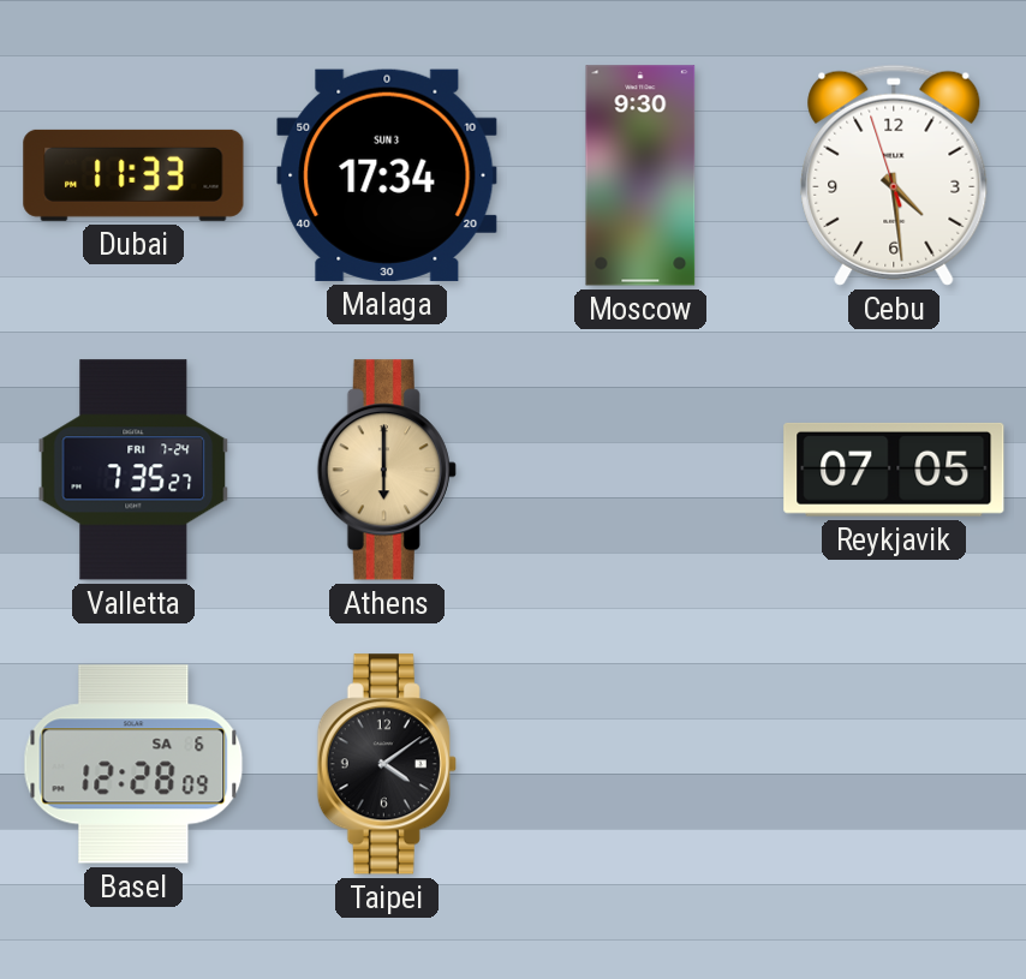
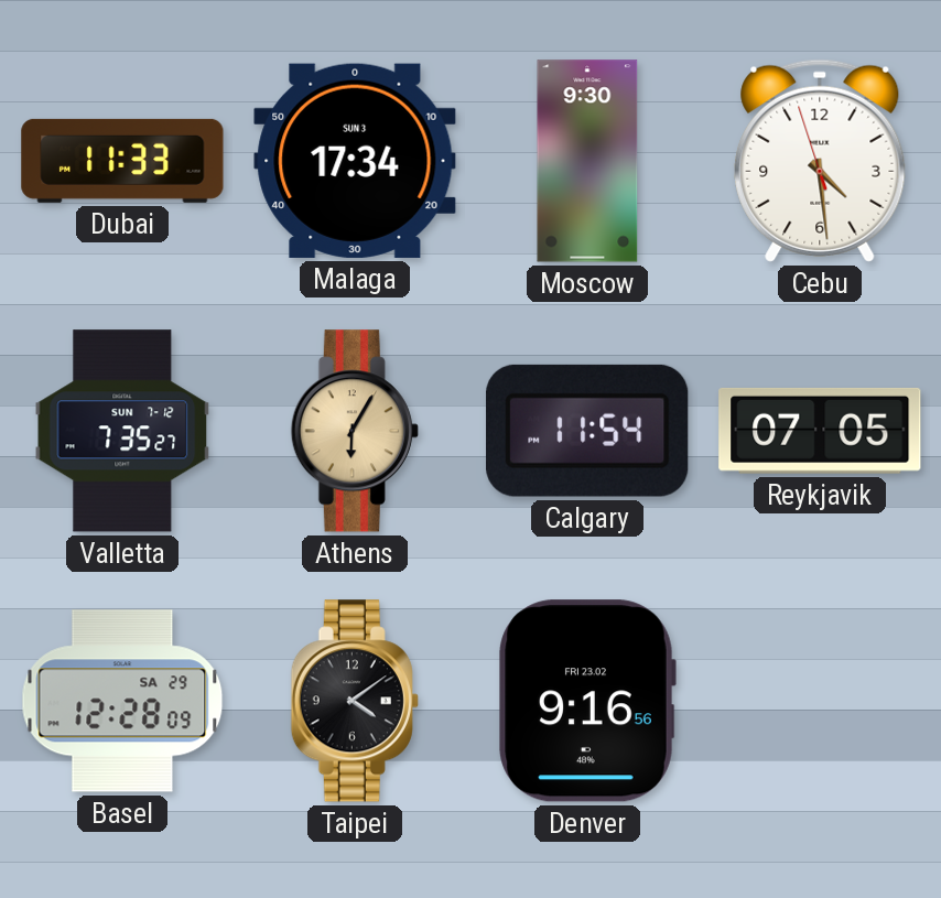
Valletta date: FRI 7-24 -> SUN 7-12
Athens: 6:00 -> 6:05
Calgary: none -> 11:54
Basel date: SA 6 -> SA 29
Denver: none -> 9:16
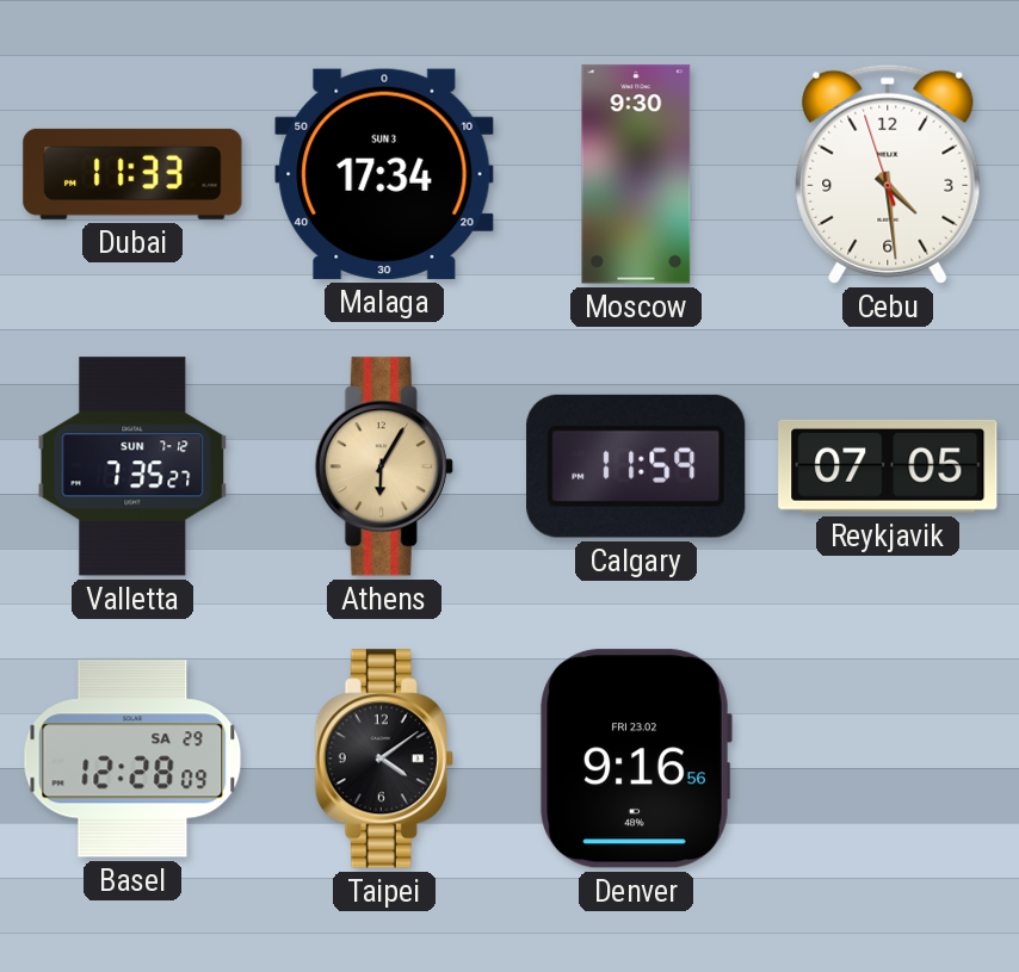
Calgary: 11:54 -> 11:59
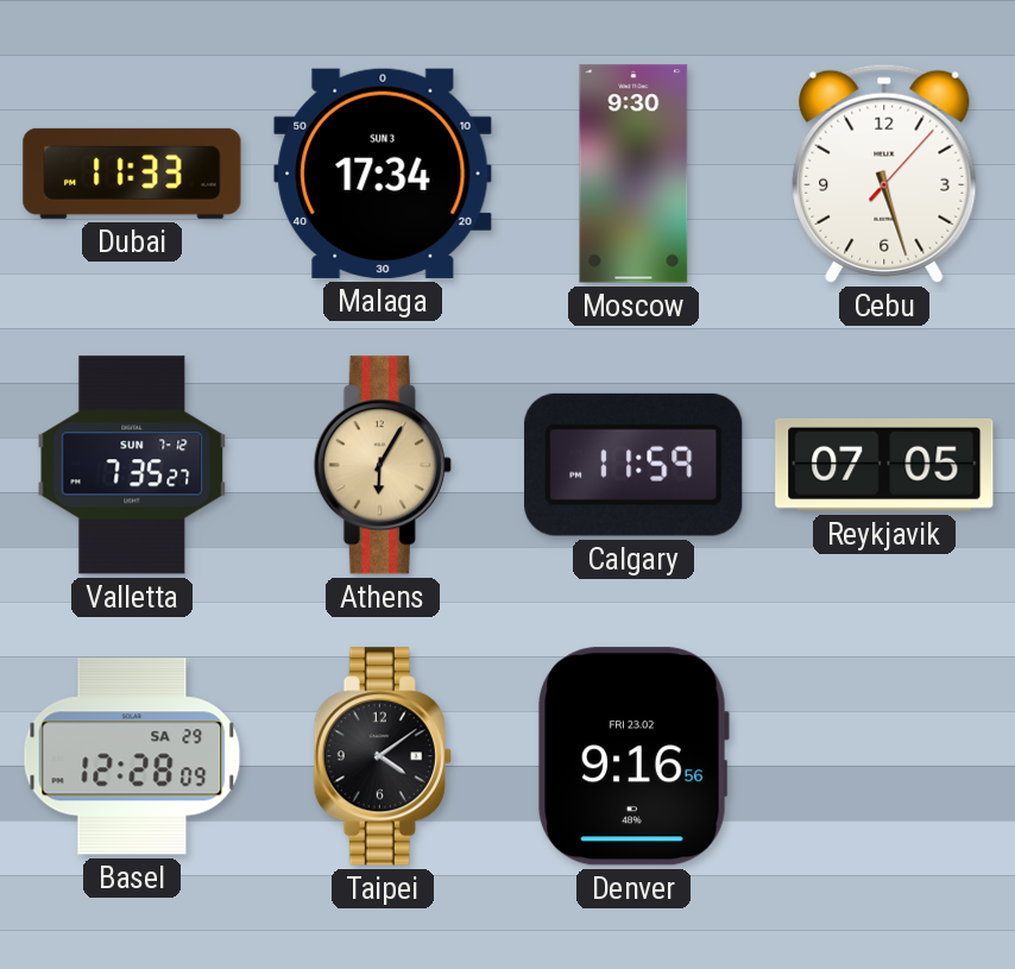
Cebu: 4:28 -> 5:27
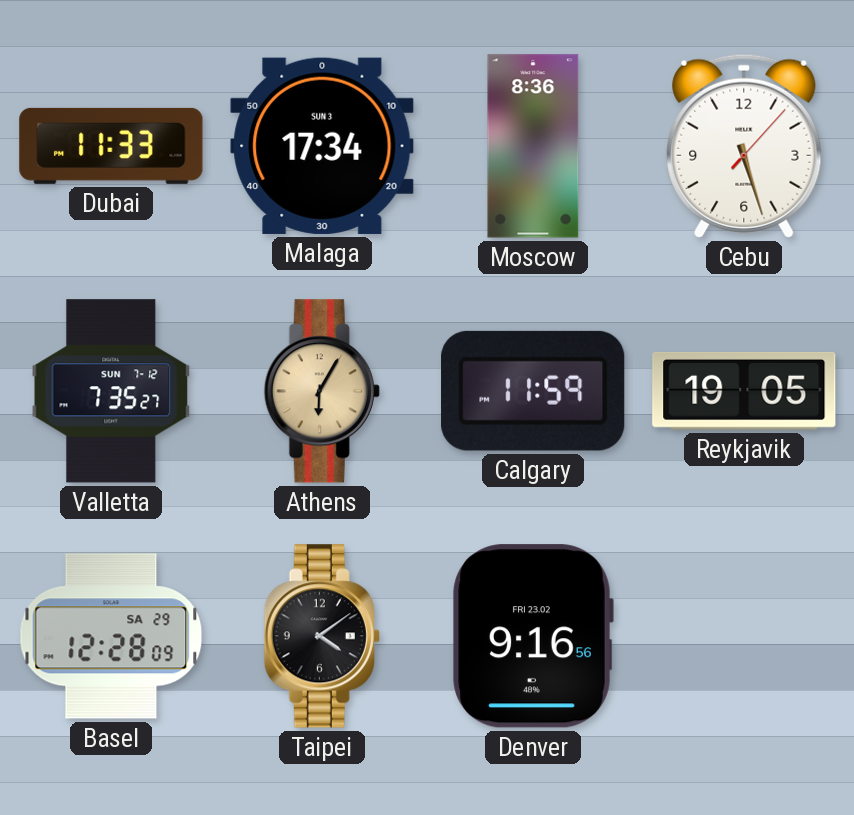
Moscow: 9:30 -> 8:36
Reykjavik: 07:05 -> 19:05
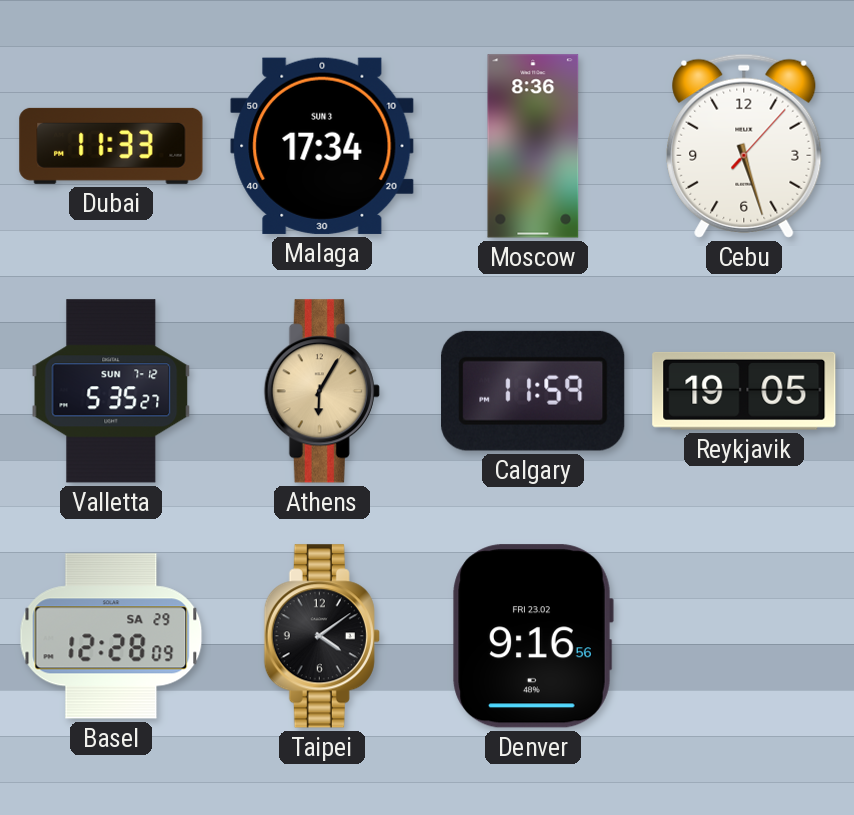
Valletta: 7:35 -> 5:35
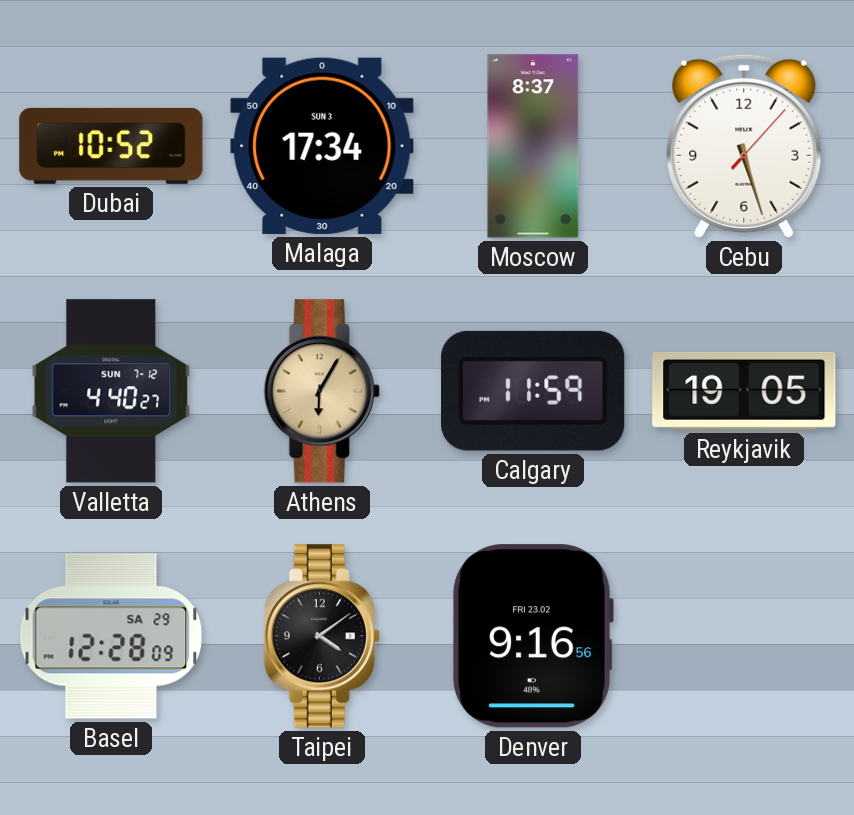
Dubai: 11:33 -> 10:52
Moscow: 8:36 -> 8:37
Valletta: 5:35 -> 4:40
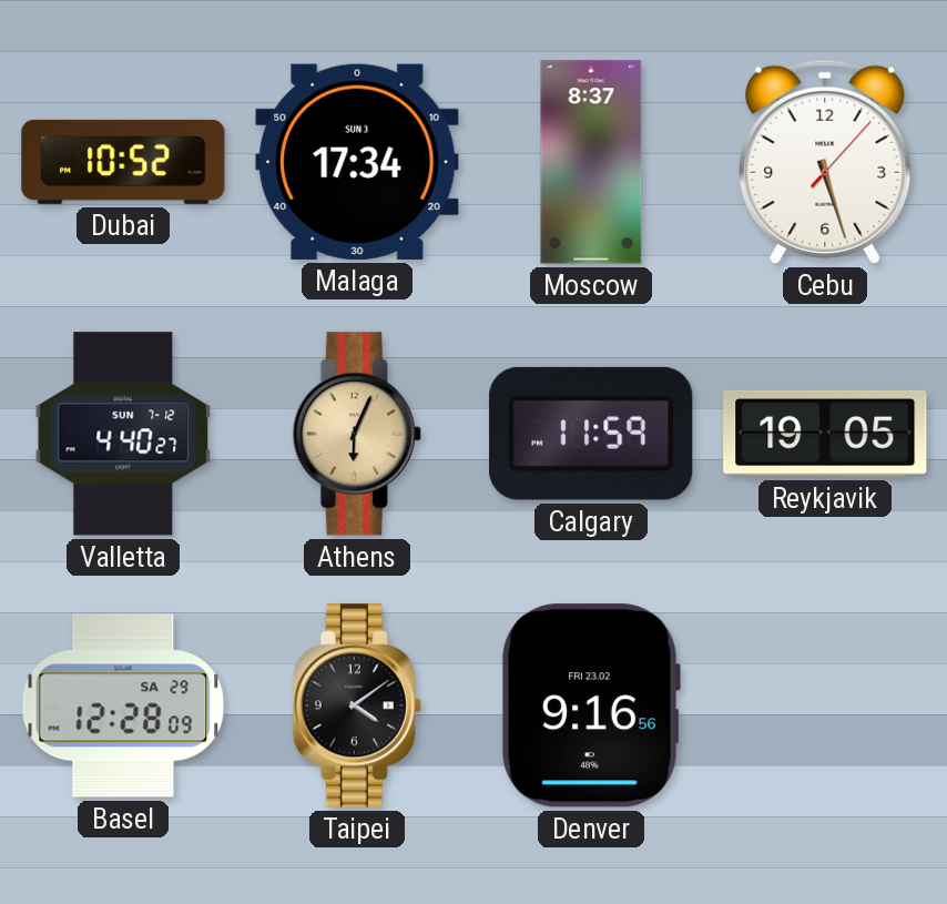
Athens: 6:05 -> 6:04
